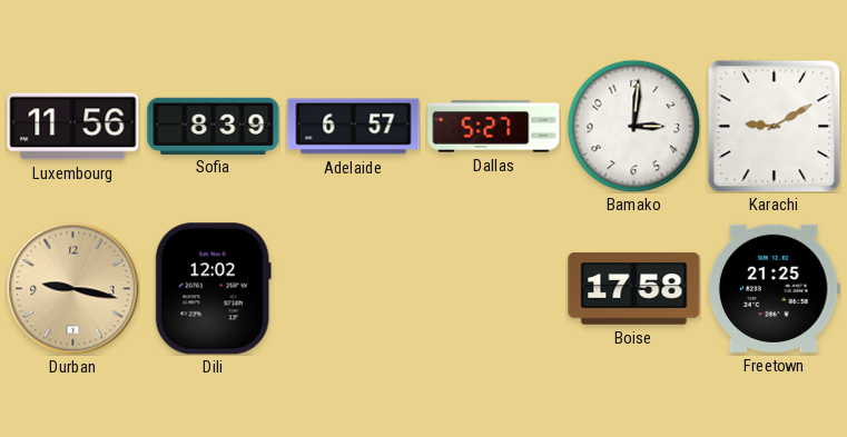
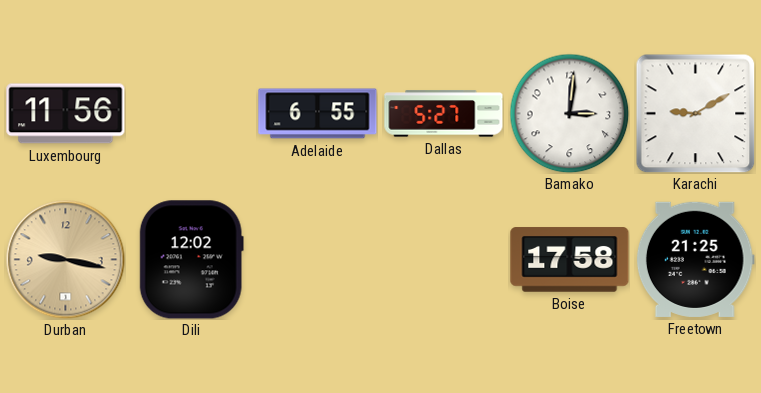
Sofia: 8:39 -> none
Adelaide: 6:57 -> 6:55
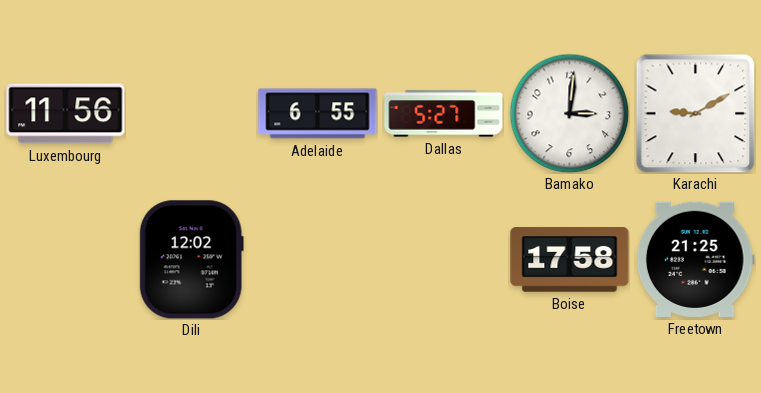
Durban: 9:17 -> none
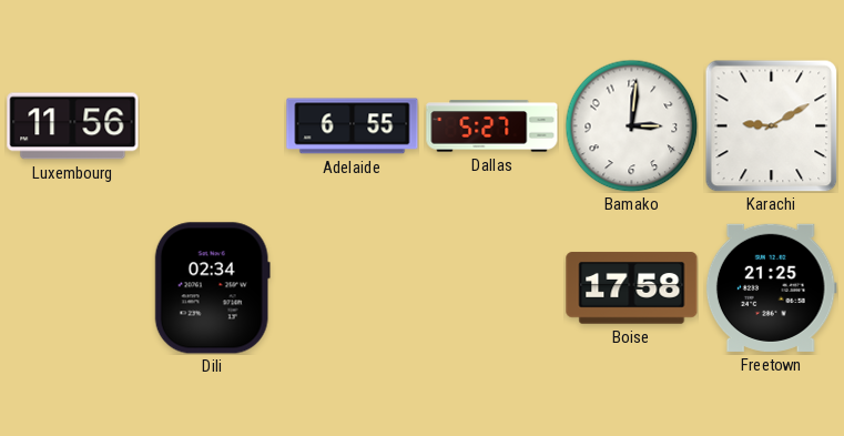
Dili: 12:02 -> 02:34
